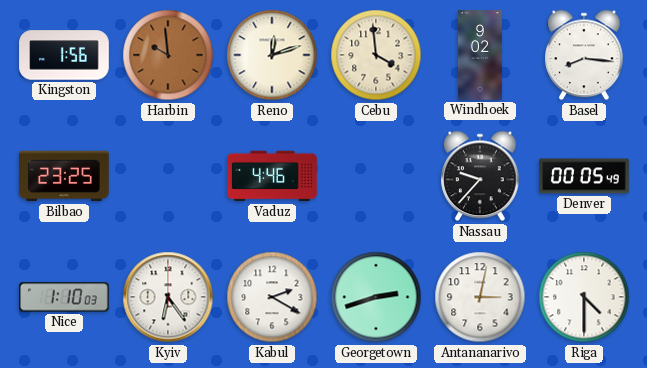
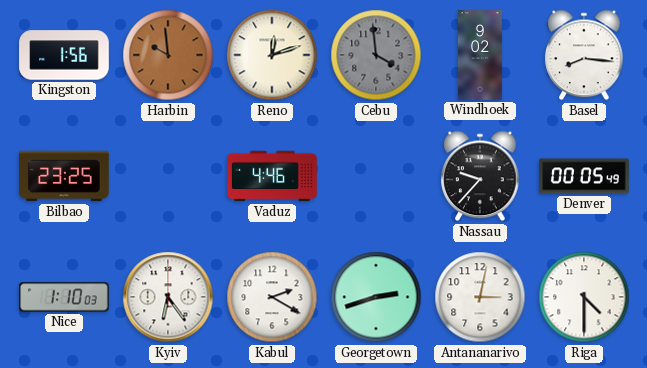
Cebu dial: cream -> grey
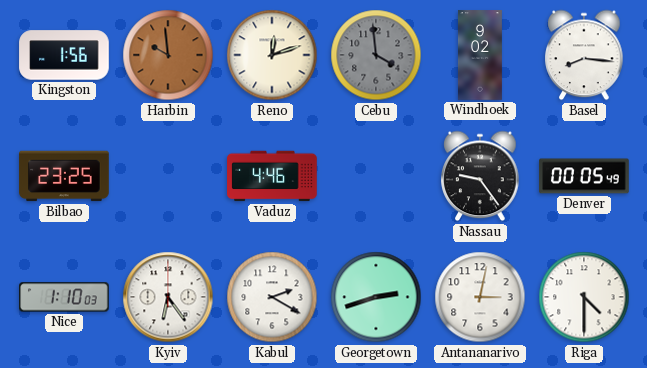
Nassau: 9:37 -> 9:24
